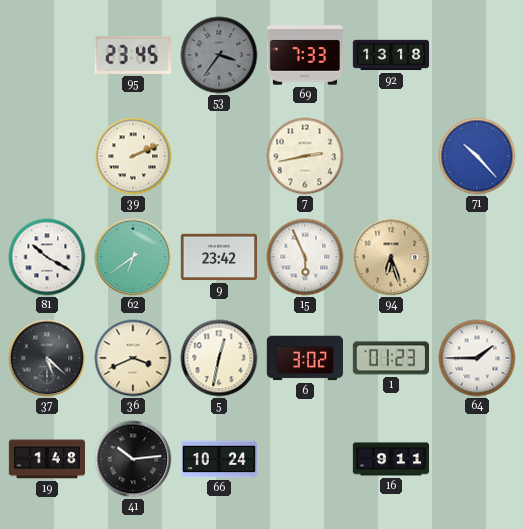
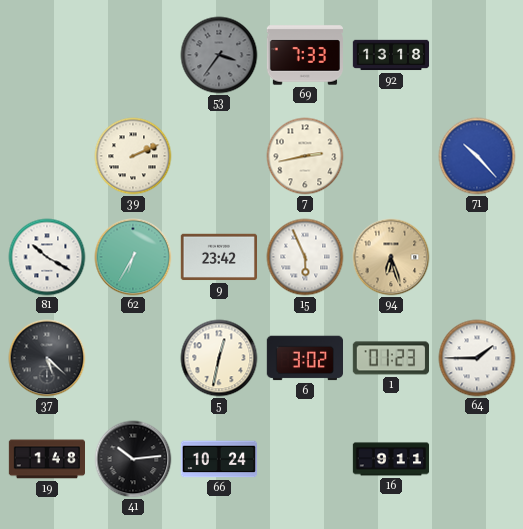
95: 23:45 -> none
62: 6:39 -> 6:35
36: 3:41 -> none
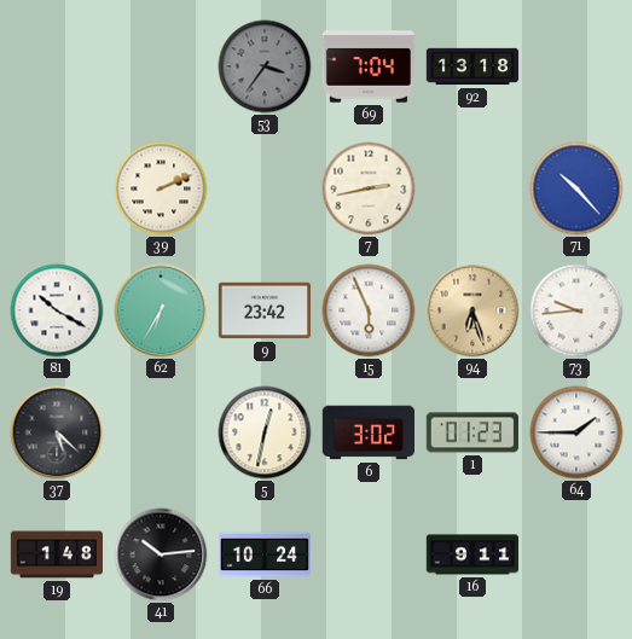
69: 7:33 -> 7:04
73: none -> 9:44
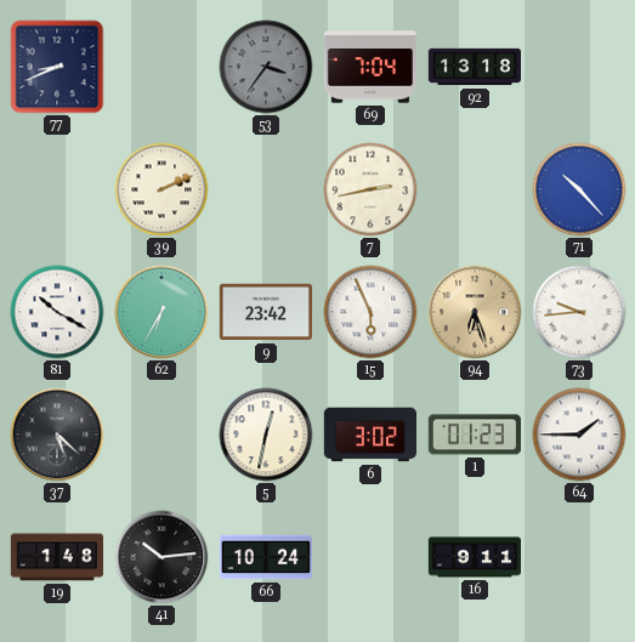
77: none -> 8:41
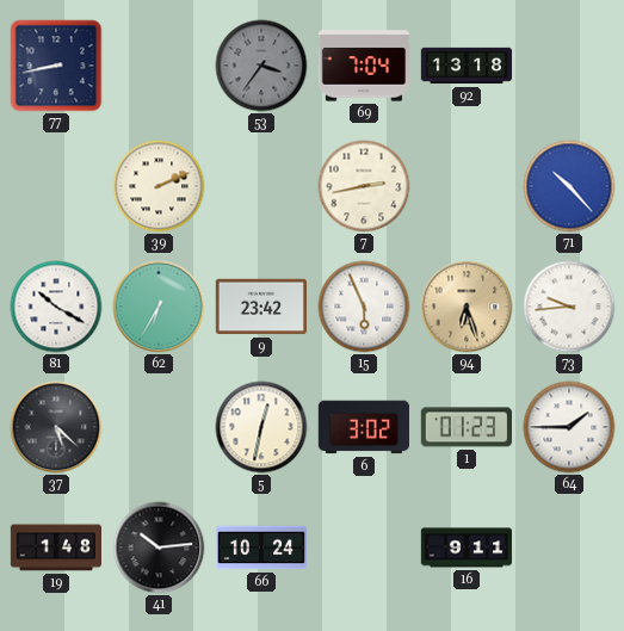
77: 8:41 -> 8:43
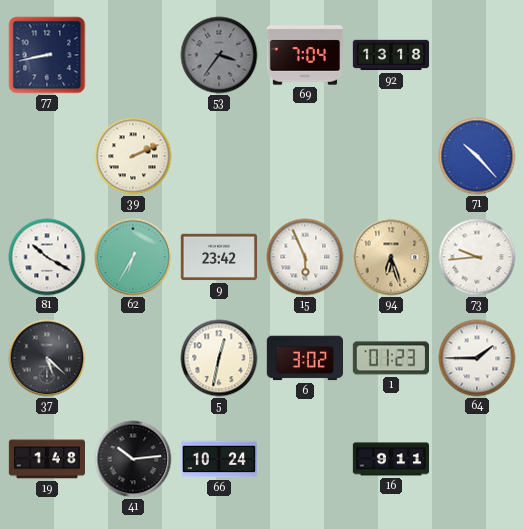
7: 2:43 -> none
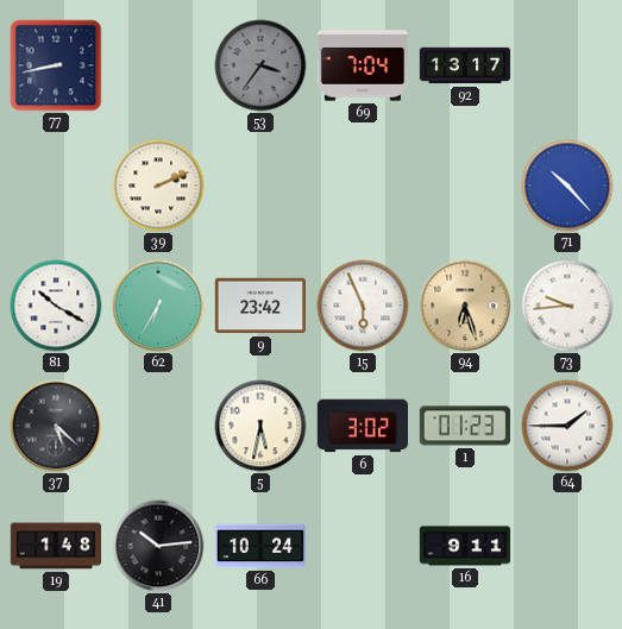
92: 13:18 -> 13:17
5: 12:32 -> 5:32
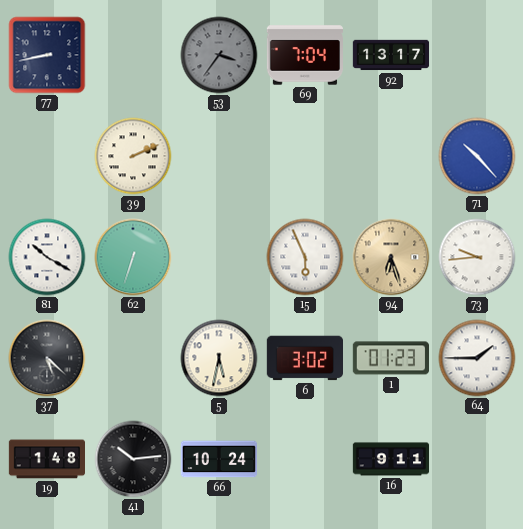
62: 6:35 -> 6:33
9: 23:42 -> none
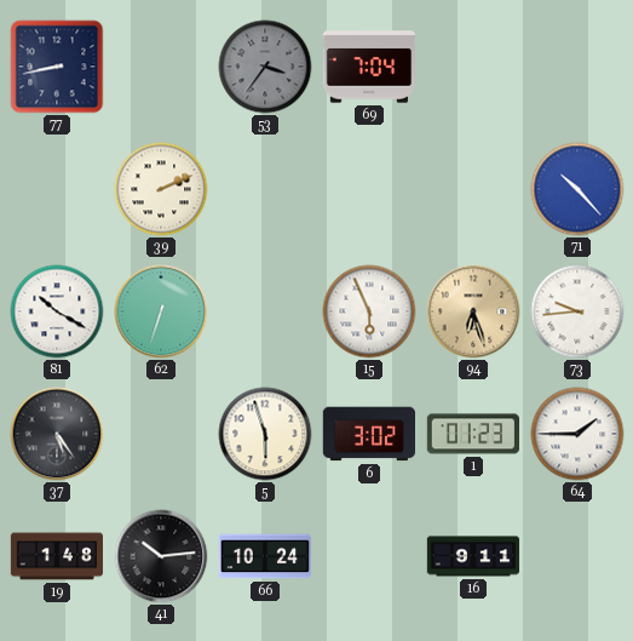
92: 13:17 -> none
37: 5:22 -> 5:24
5: 5:32 -> 5:57
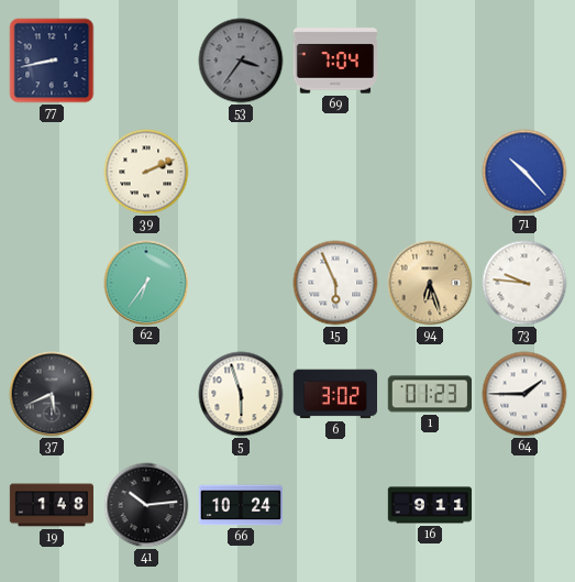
81: 10:20 -> none
62: 6:33 -> 6:36
73: 9:44 -> 9:46
37: 5:24 -> 5:41
